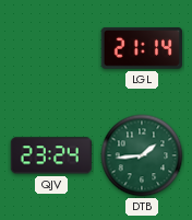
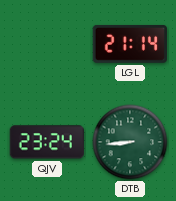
DTB: 1:44 -> 8:44
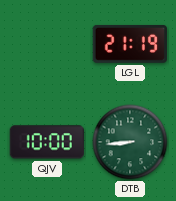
LGL: 21:14 -> 21:19
QJV: 23:24 -> 10:00
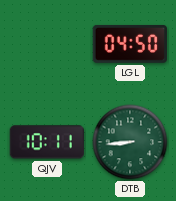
LGL: 21:19 -> 04:50
QJV: 10:00 -> 10:11
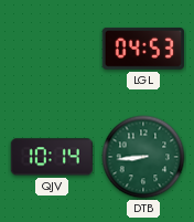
LGL: 04:50 -> 04:53
QJV: 10:11 -> 10:14
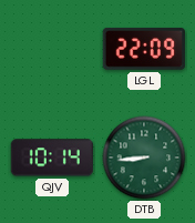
LGL: 04:53 -> 22:09
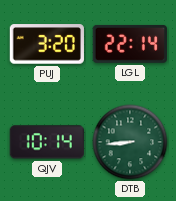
PUJ: none -> 3:20
LGL: 22:09 -> 22:14
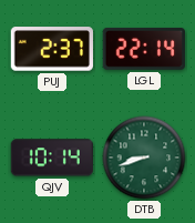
PUJ: 3:20 -> 2:37
DTB: 8:44 -> 8:42
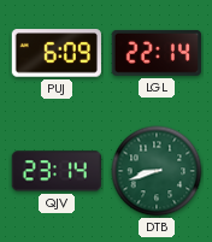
PUJ: 2:37 -> 6:09
QJV: 10:14 -> 23:14
